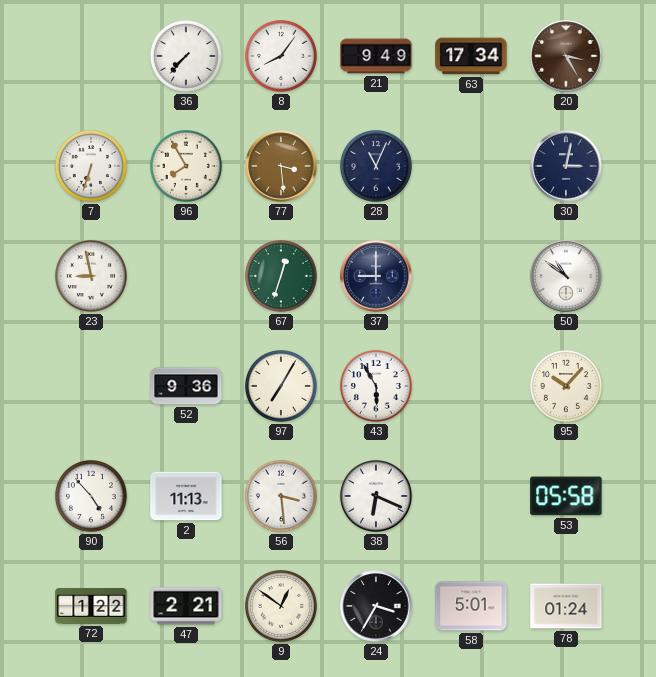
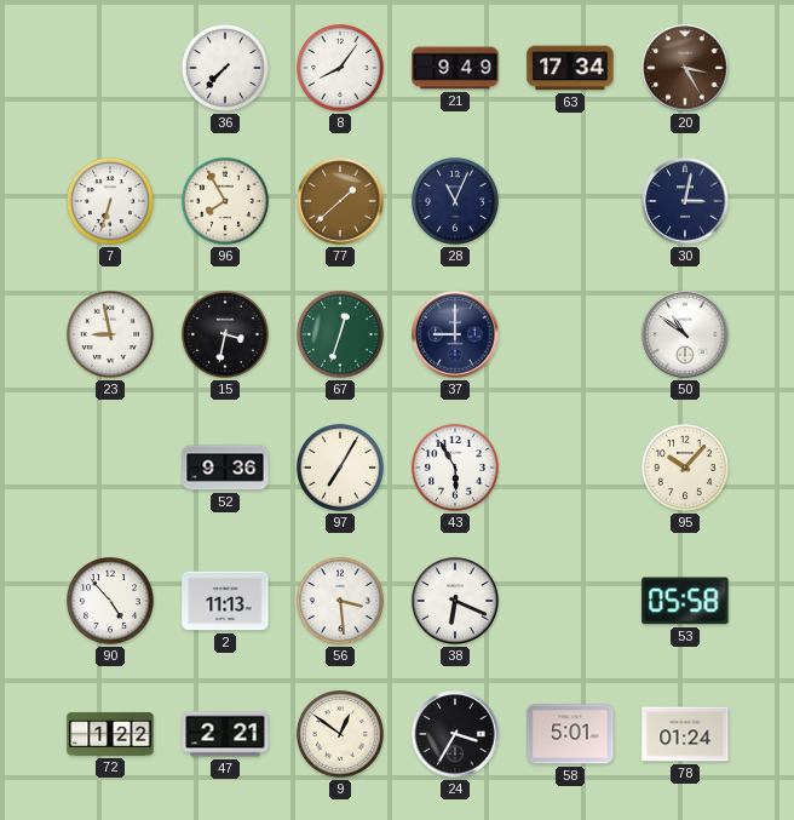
77: 3:29 -> 1:38
15: none -> 3:32
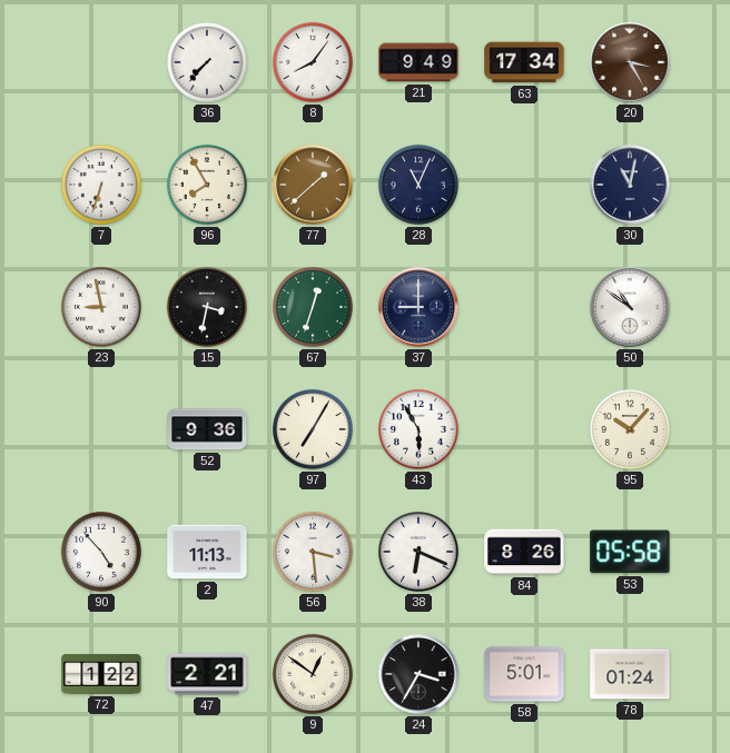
30: 3:02 -> 11:02
84: none -> 8:26
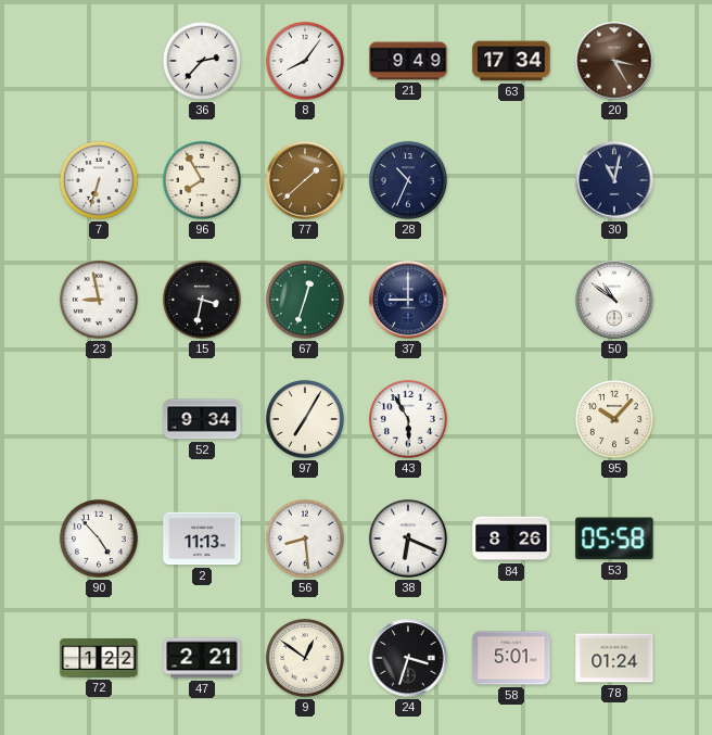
36: 7:37 -> 2:37
28: 11:04 -> 10:34
52: 9:36 -> 9:34
56: 3:29 -> 8:29
24: 3:35 -> 3:33
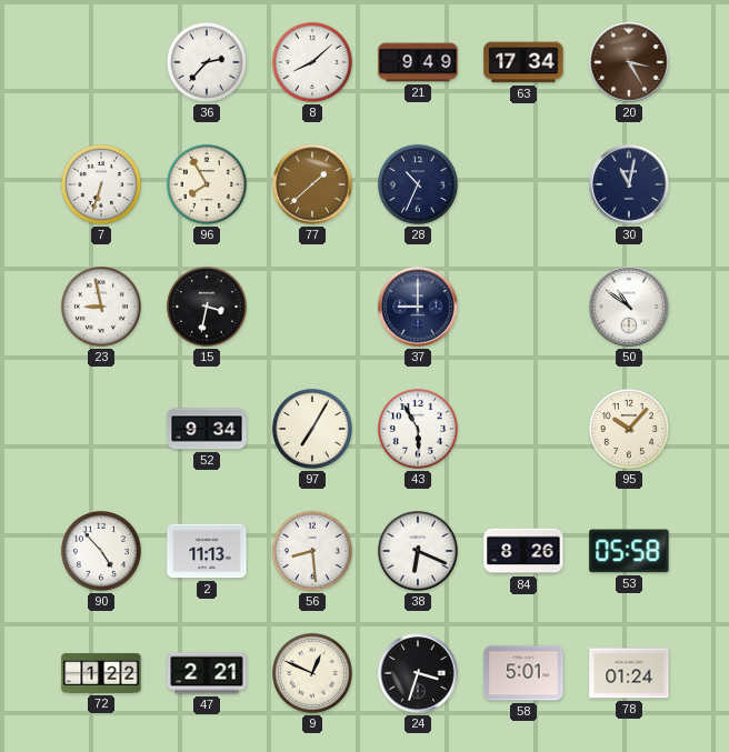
8: 8:06 -> 8:08
67: 12:33 -> none
9: 12:51 -> 12:49
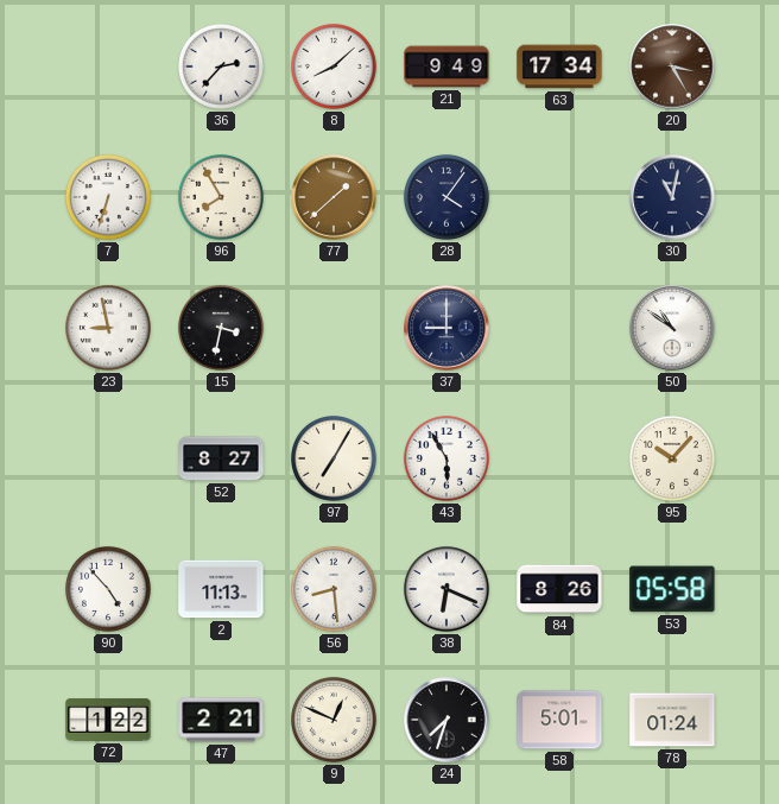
28: 10:34 -> 4:06
52: 9:34 -> 8:27
24: 3:33 -> 7:33
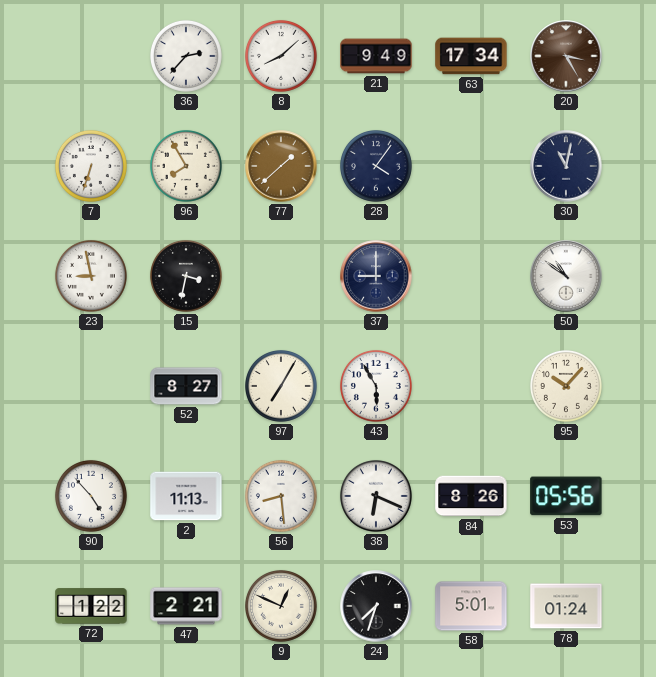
53: 05:58 -> 05:56
